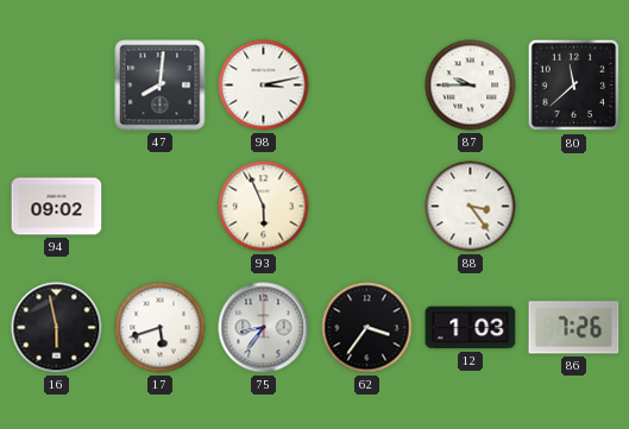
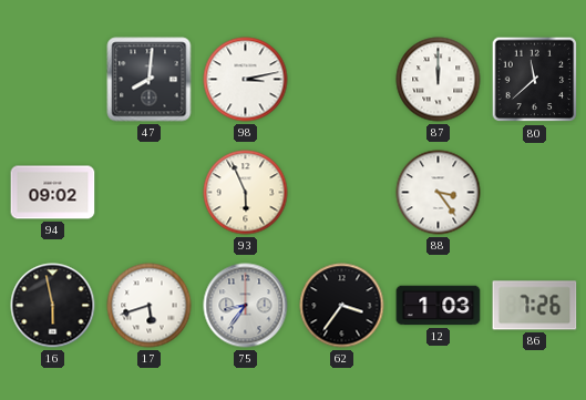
87: 9:45 -> 12:00
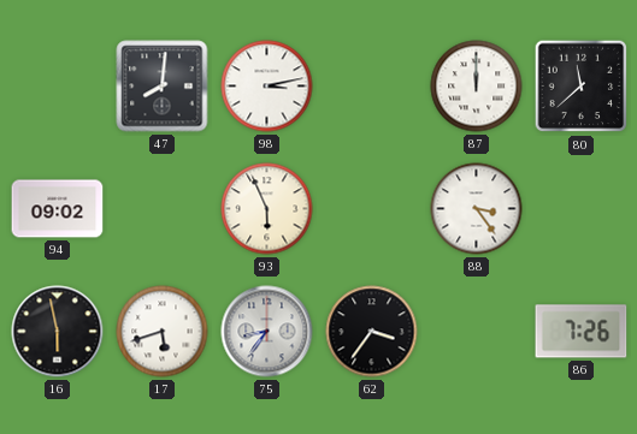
12: 1:03 -> none
